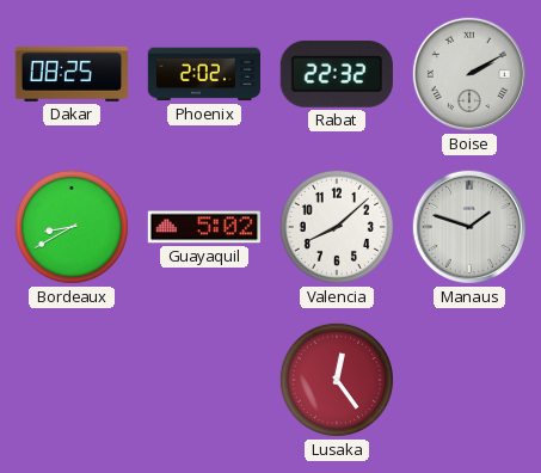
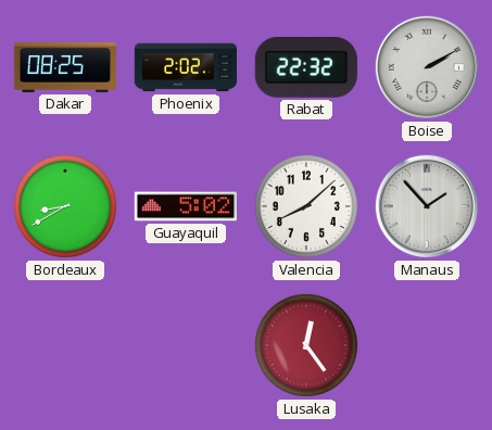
Manaus: 1:48 -> 1:53
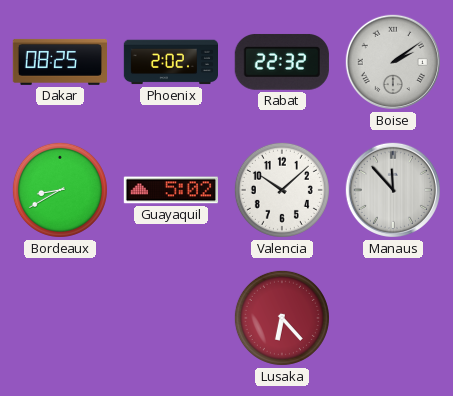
Boise: 2:10 -> 2:09
Valencia: 8:08 -> 10:08
Manaus: 1:53 -> 11:53
Lusaka: 12:24 -> 6:23
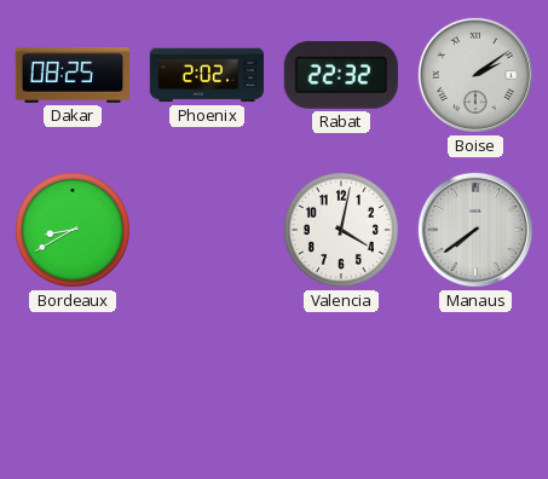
Guayaquil: 5:02 -> none
Valencia: 10:08 -> 4:02
Manaus: 11:53 -> 7:39
Lusaka: 6:23 -> none
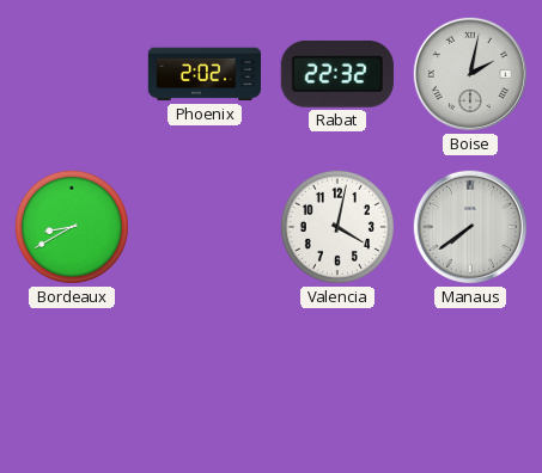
Dakar: 08:25 -> none
Boise: 2:09 -> 2:02
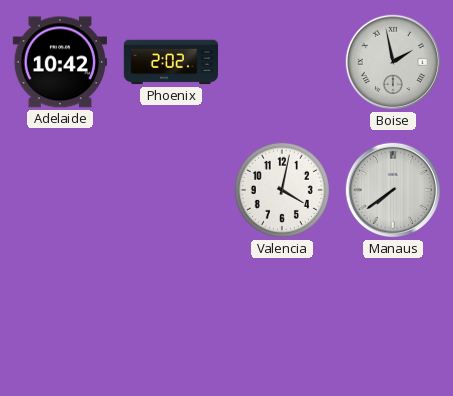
Adelaide: none -> 10:42
Rabat: 22:32 -> none
Boise: 2:02 -> 1:58
Bordeaux: 8:40 -> none
